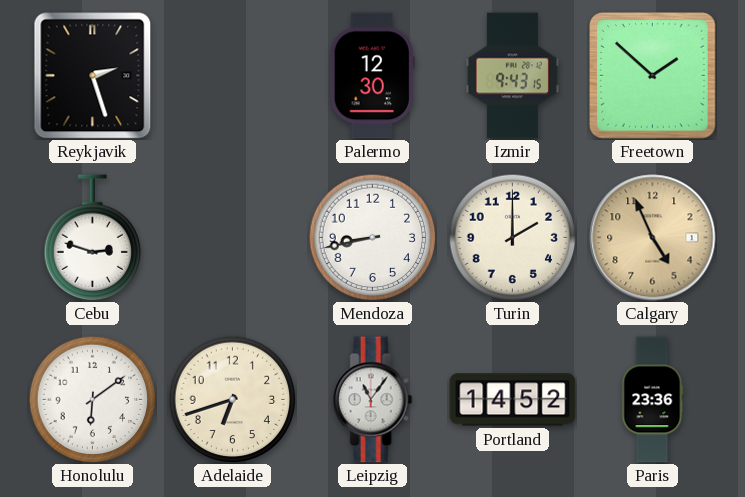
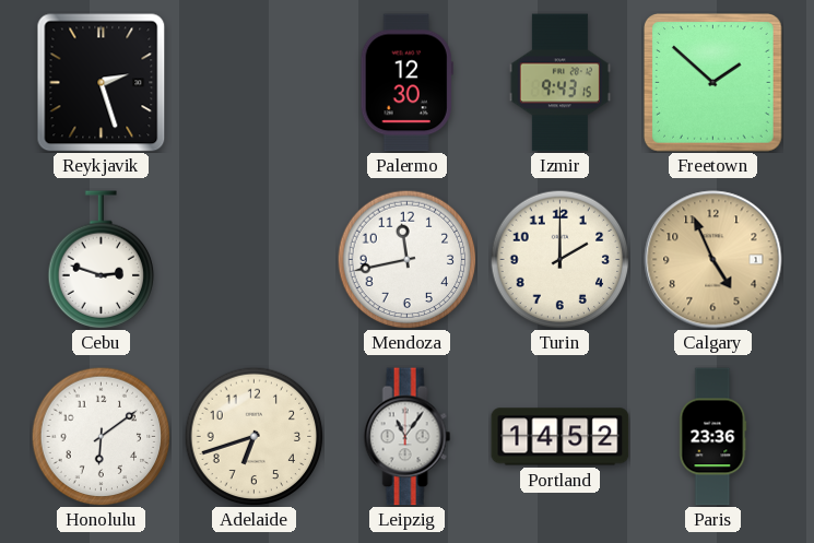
Mendoza: 8:43 -> 11:43
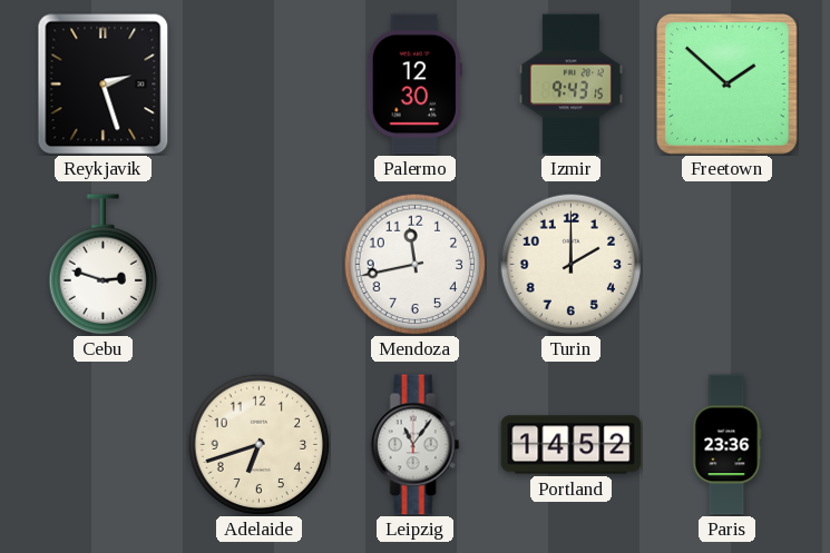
Calgary: 4:56 -> none
Honolulu: 6:09 -> none
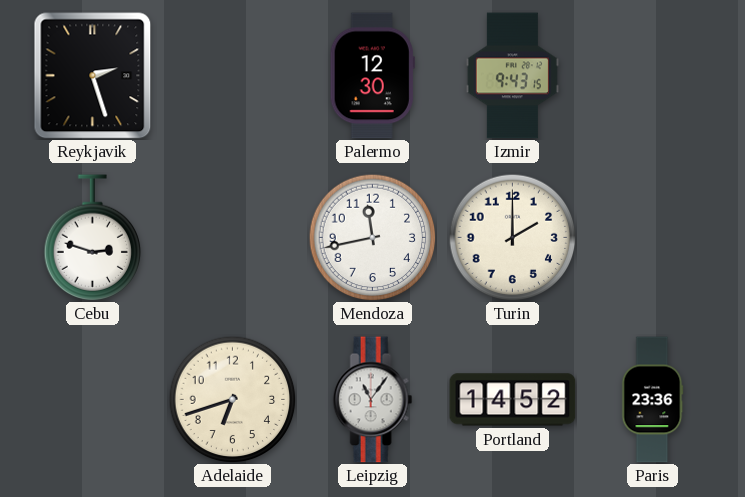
Freetown: 1:52 -> none
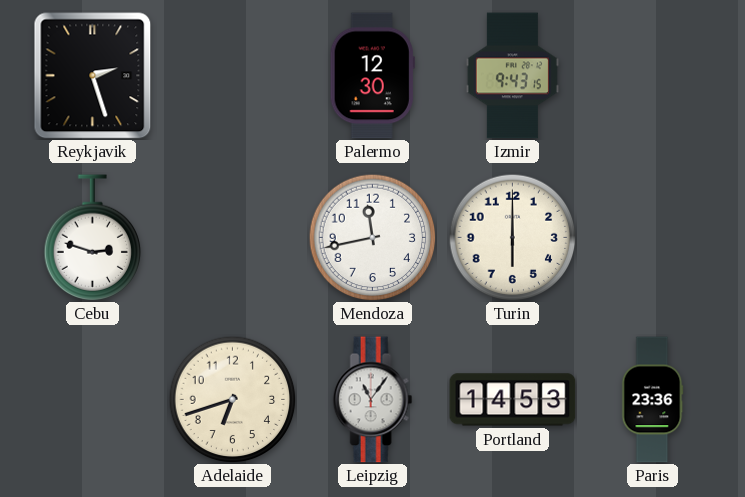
Turin: 2:00 -> 6:00
Portland: 14:52 -> 14:53
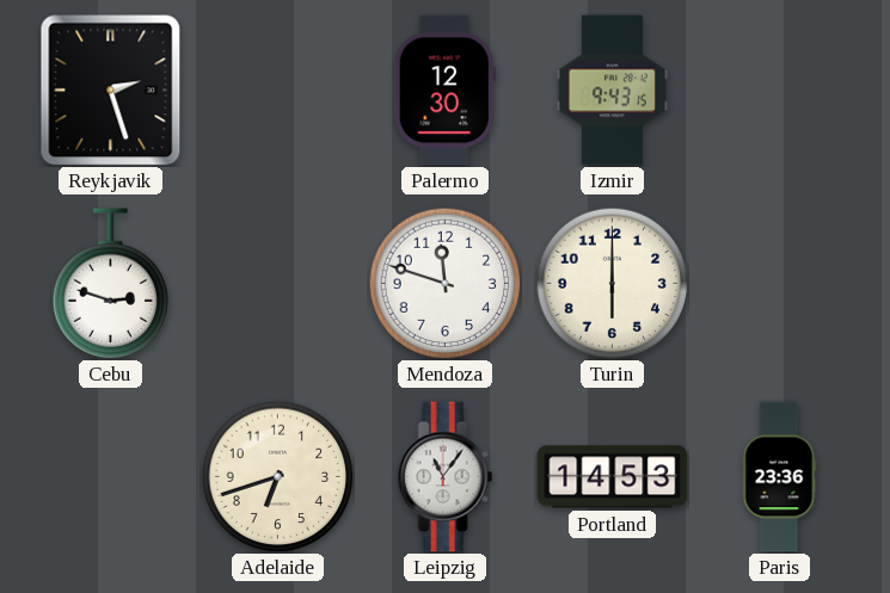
Mendoza: 11:43 -> 11:48
